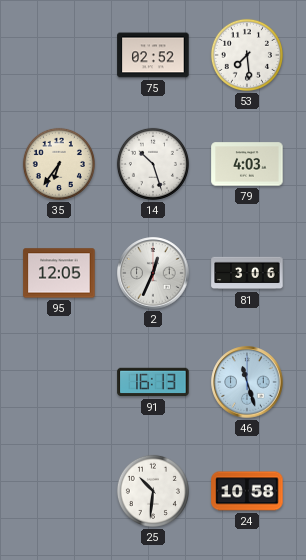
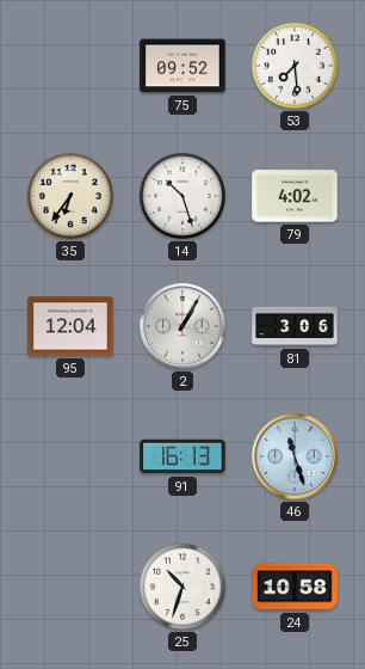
75: 02:52 -> 09:52
79: 4:03 -> 4:02
95: 12:05 -> 12:04
2: 12:34 -> 1:05
25: 10:31 -> 10:33
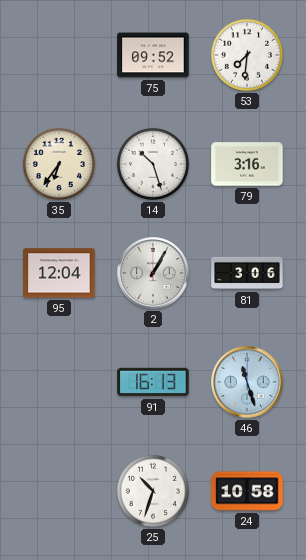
53: 7:29 -> 7:31
79: 4:02 -> 3:16
